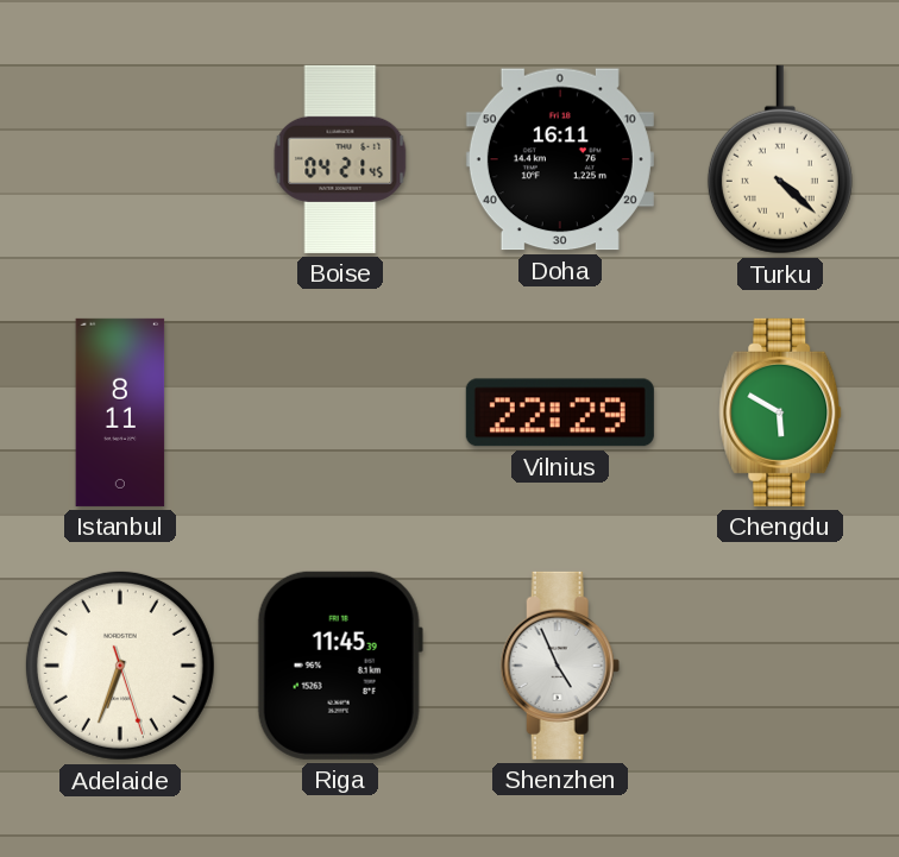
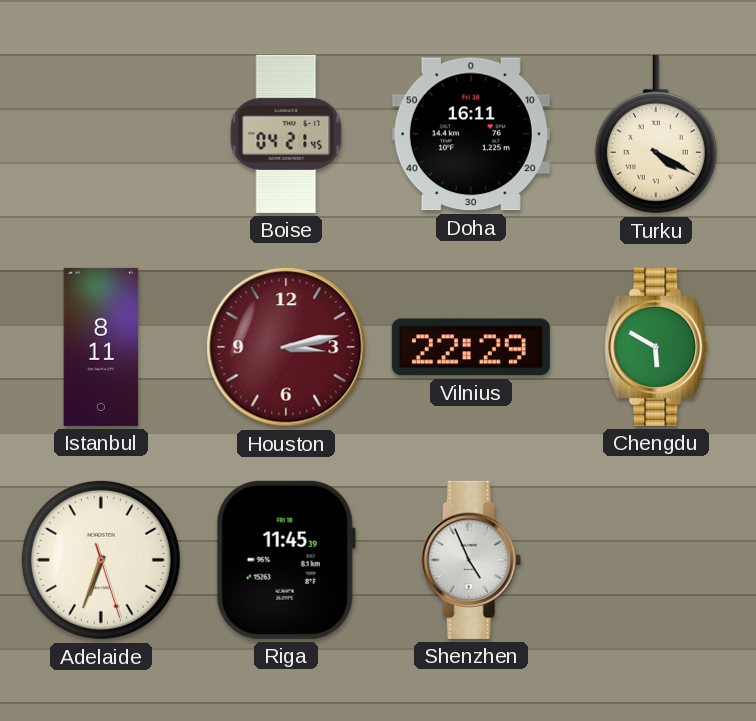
Turku: 4:22 -> 4:20
Houston: none -> 3:13
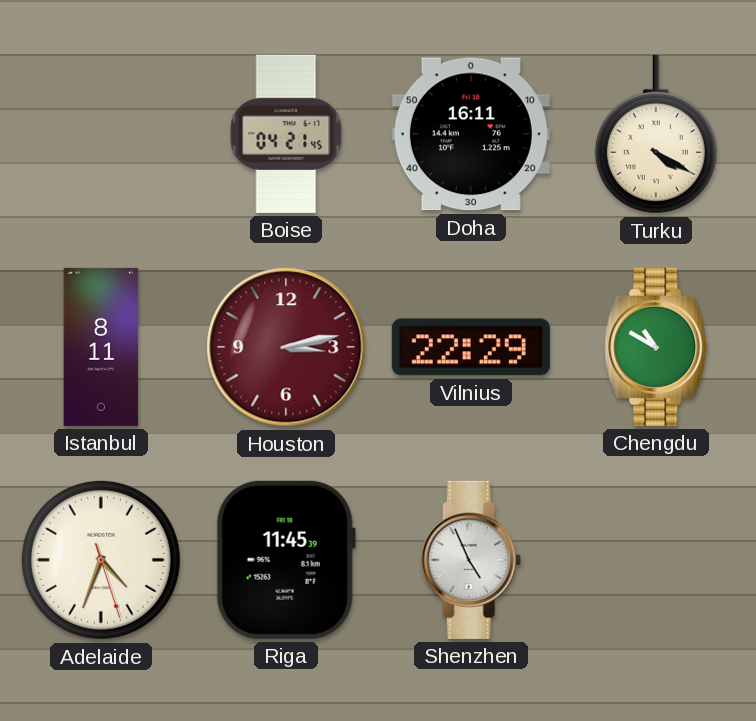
Chengdu: 5:50 -> 10:50
Adelaide: 6:33 -> 4:33
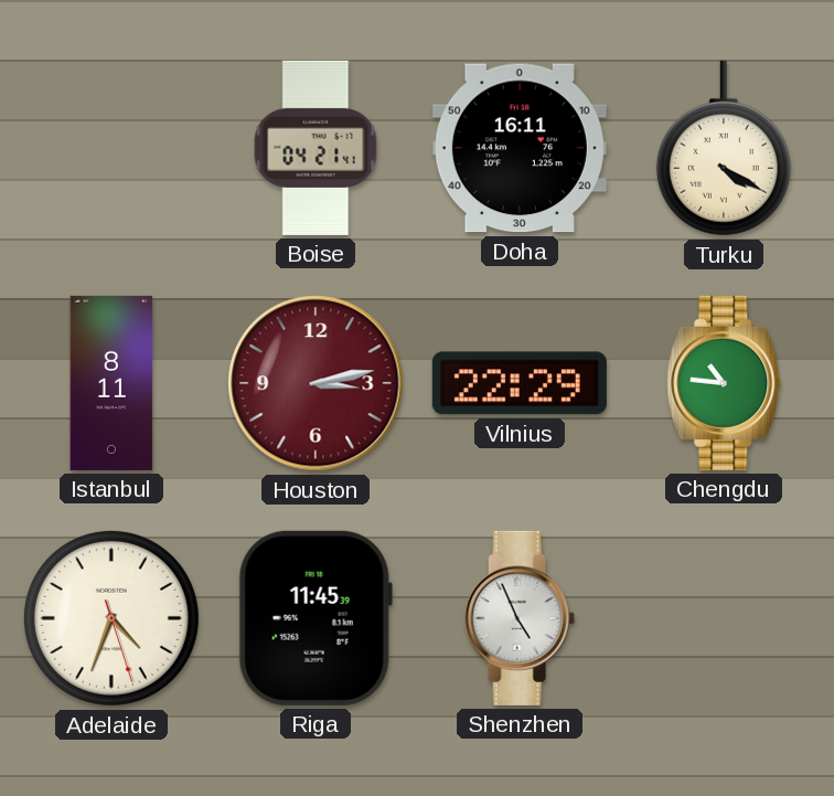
Boise: 04:21:45 -> 04:21:41
Chengdu: 10:50 -> 10:46
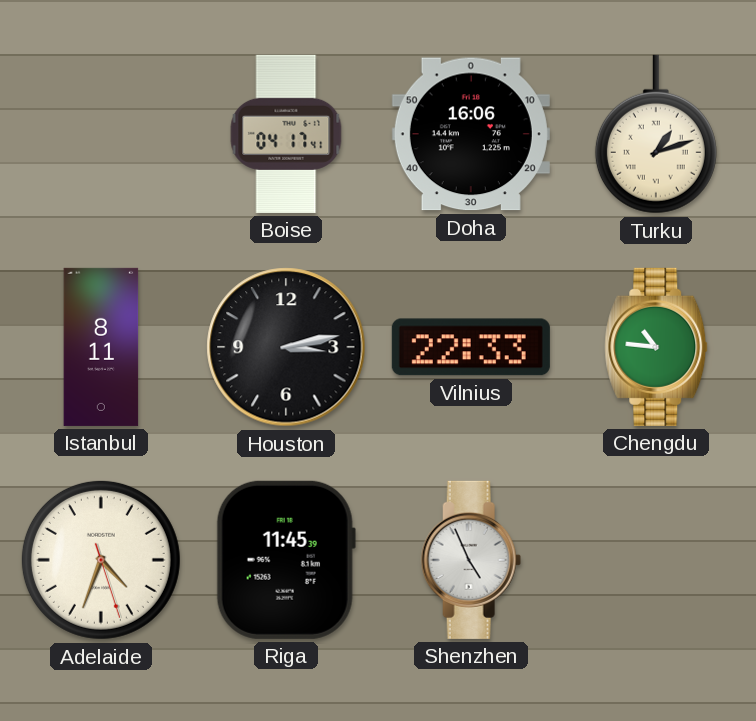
Boise: 04:21 -> 04:17
Doha: 16:11 -> 16:06
Turku: 4:20 -> 1:12
Houston dial: burgundy -> black
Vilnius: 22:29 -> 22:33
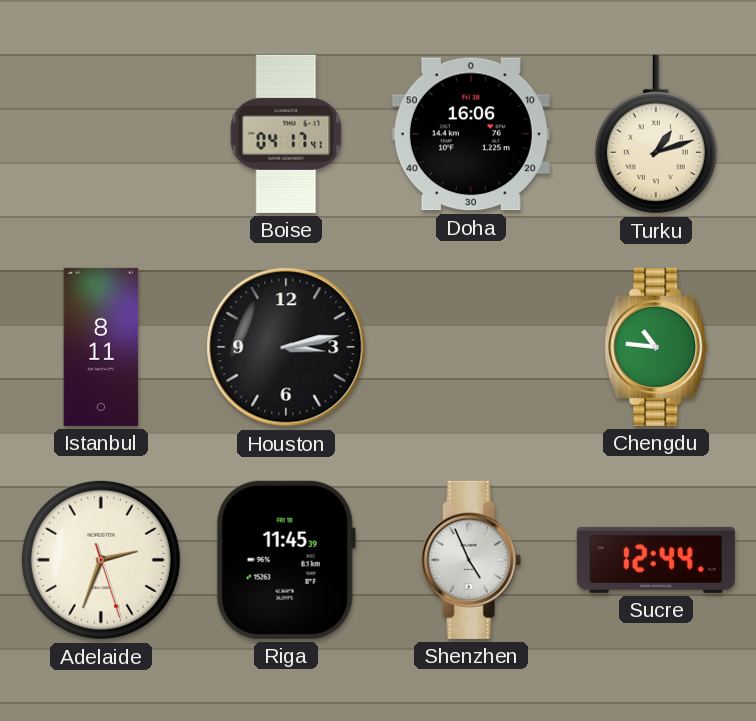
Vilnius: 22:33 -> none
Adelaide: 4:33 -> 2:33
Sucre: none -> 12:44
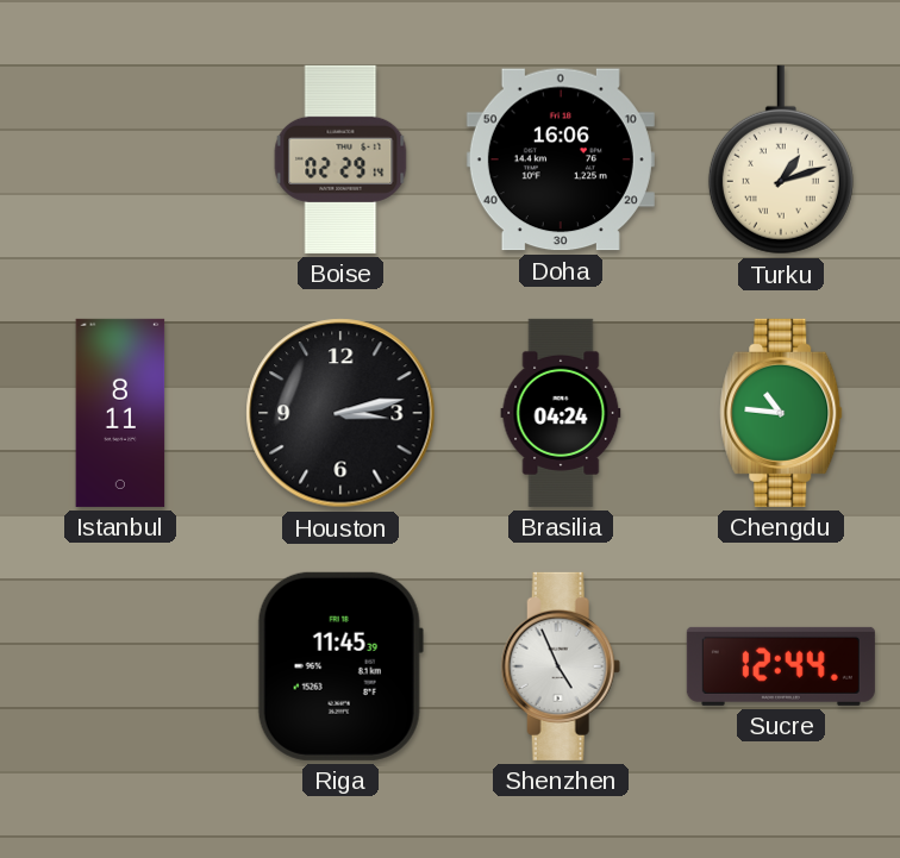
Boise: 04:17 -> 02:29
Brasilia: none -> 04:24
Adelaide: 2:33 -> none
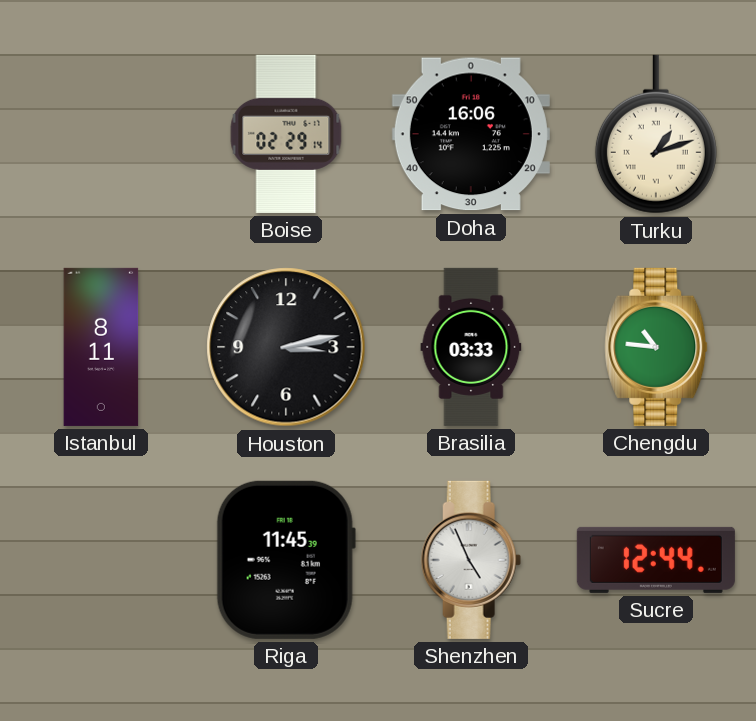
Brasilia: 04:24 -> 03:33
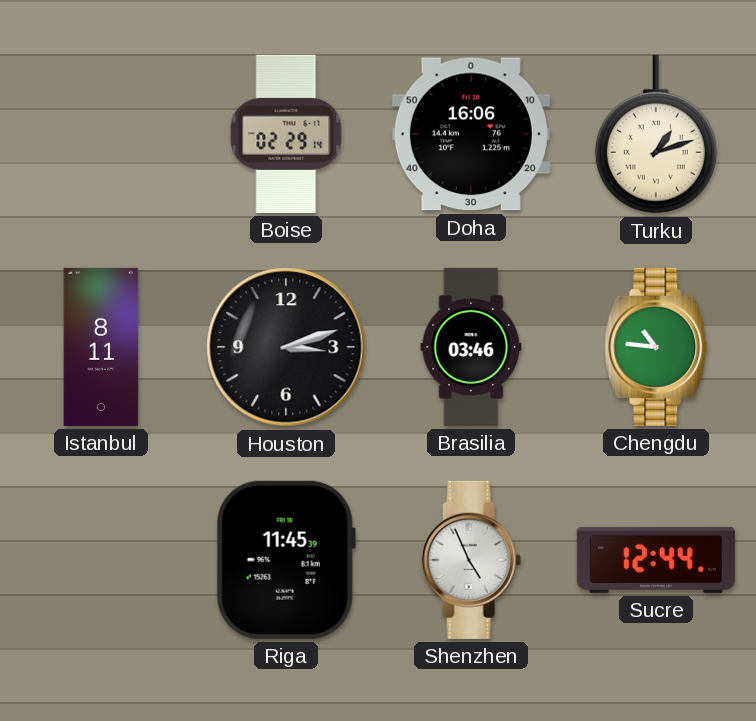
Houston: 3:13 -> 3:12
Brasilia: 03:33 -> 03:46
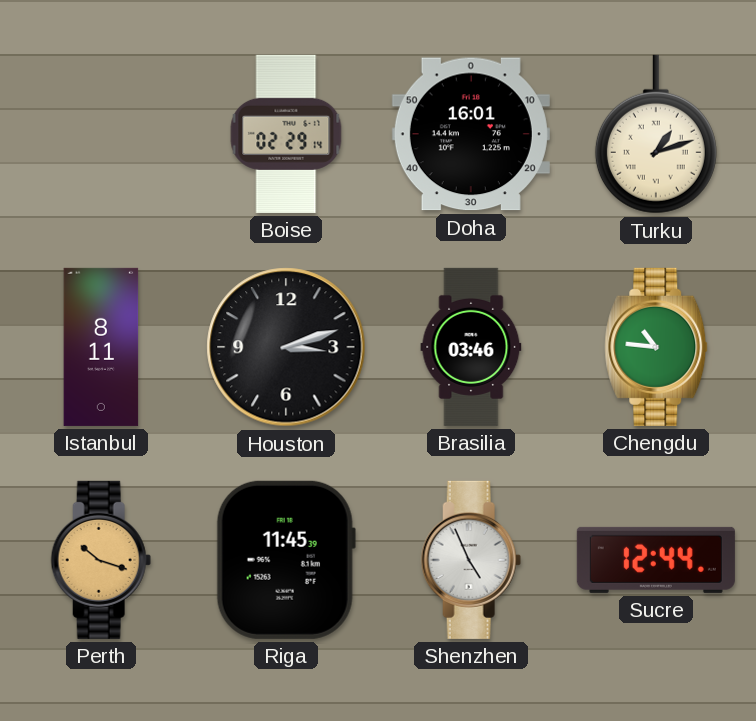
Doha: 16:06 -> 16:01
Perth: none -> 10:18
